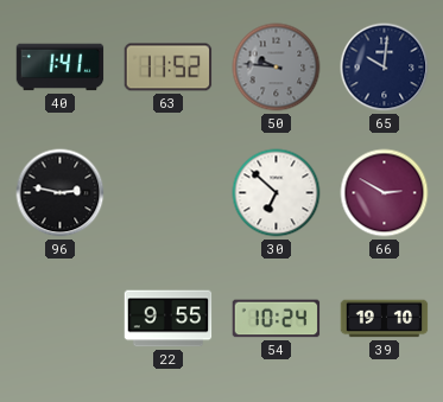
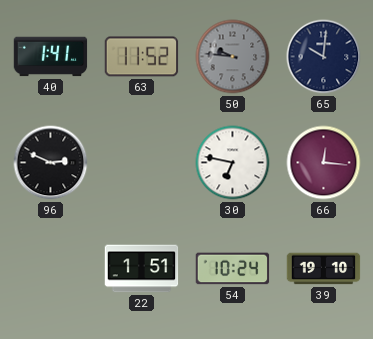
96: 2:47 -> 2:49
30: 6:52 -> 6:47
66: 2:50 -> 12:16
22: 9:55 -> 1:51
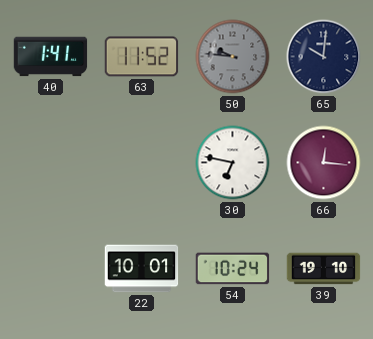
96: 2:49 -> none
22: 1:51 -> 10:01
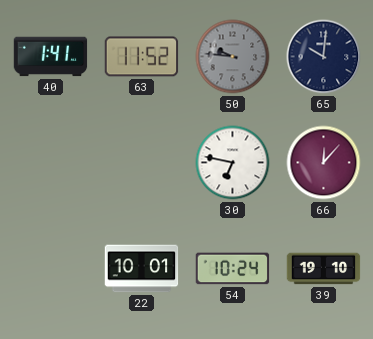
66: 12:16 -> 12:07
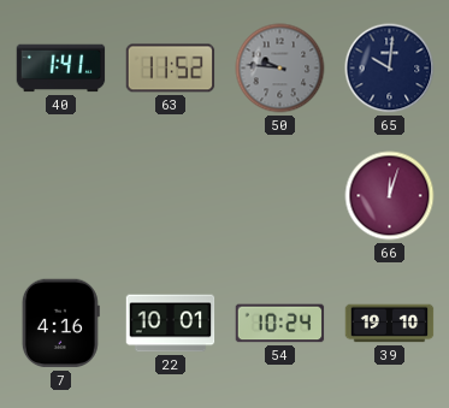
30: 6:47 -> none
66: 12:07 -> 12:03
7: none -> 4:16
